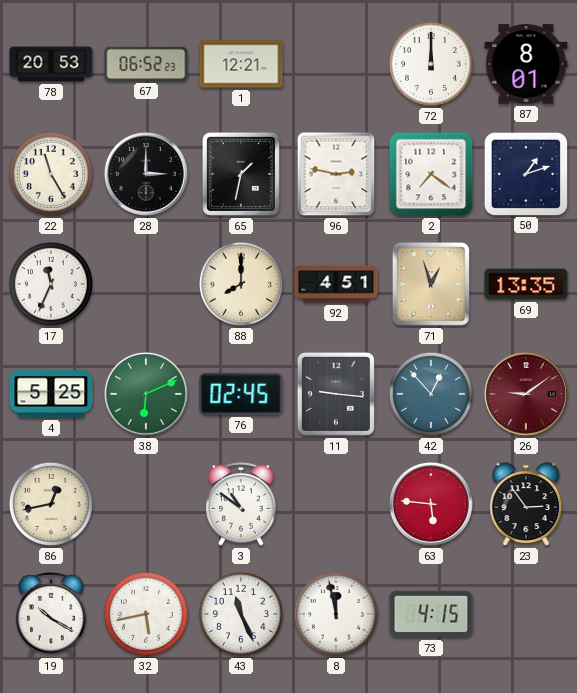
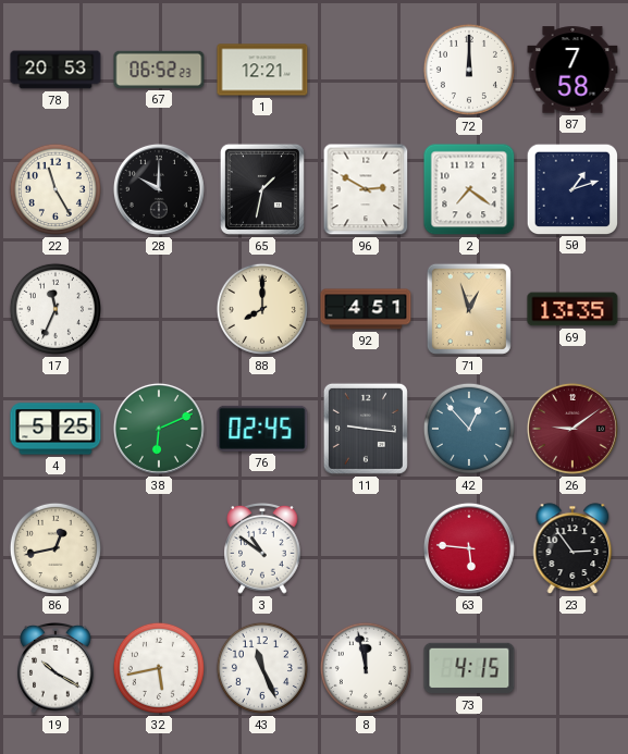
87: 8:01 -> 7:58
28: 3:00 -> 10:00
96: 2:47 -> 2:50
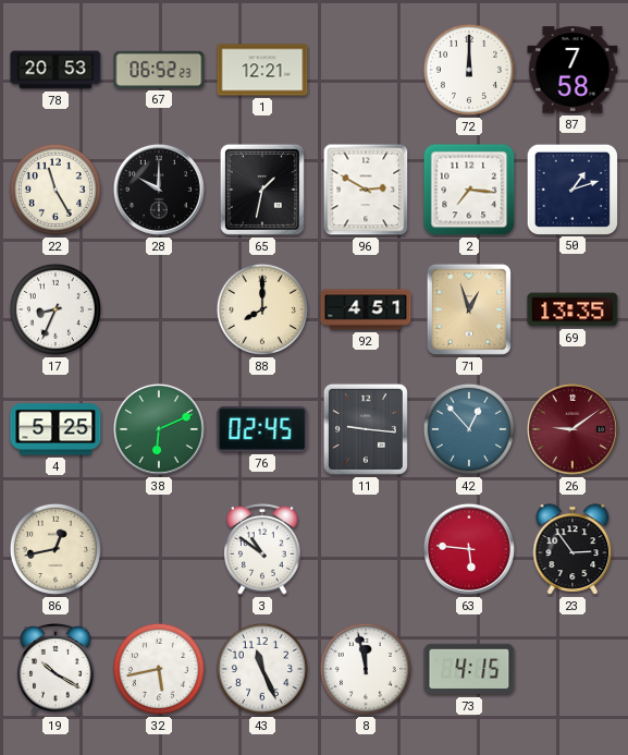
2: 7:21 -> 7:16
17: 11:34 -> 8:34
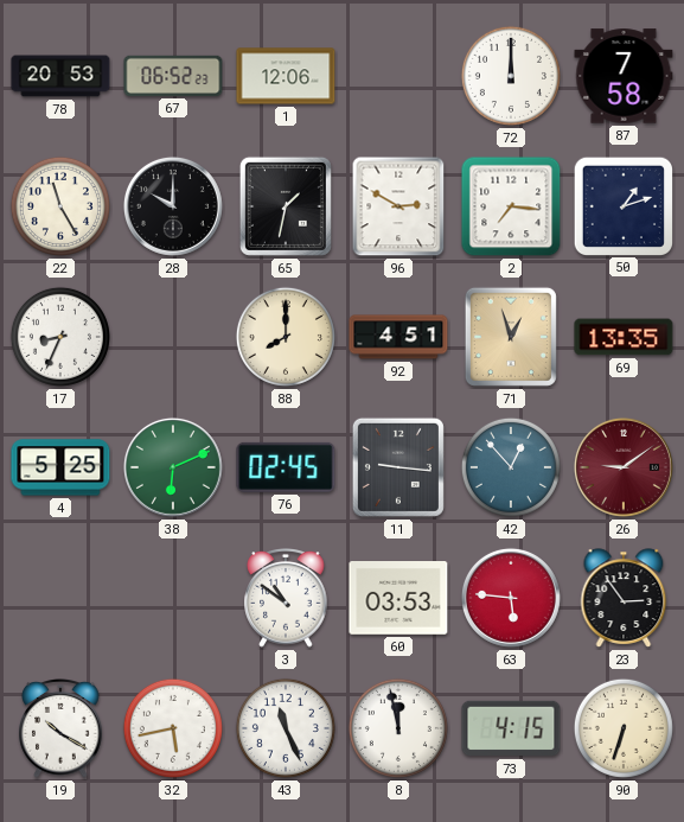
1: 12:21 -> 12:06
86: 12:43 -> none
60: none -> 03:53
90: none -> 6:33
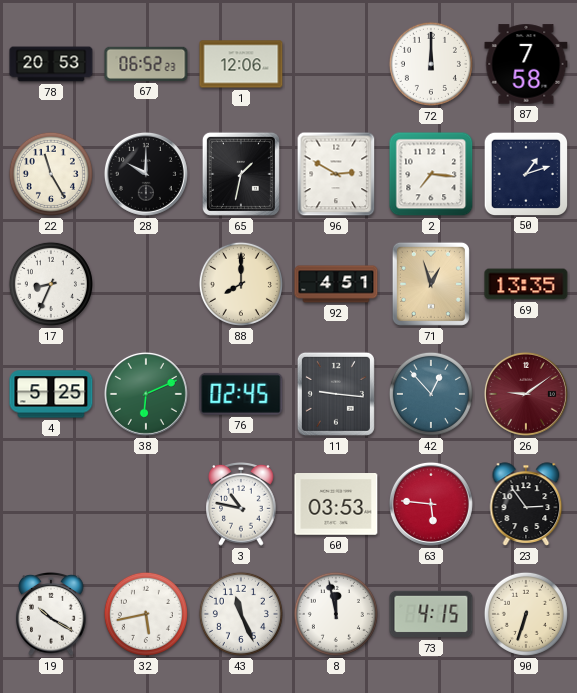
3: 10:51 -> 10:47
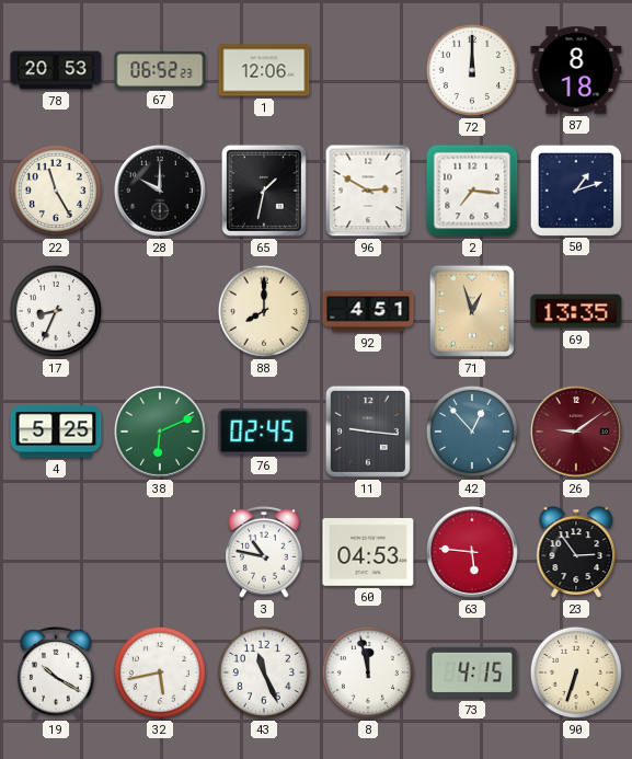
87: 7:58 -> 8:18
60: 03:53 -> 04:53
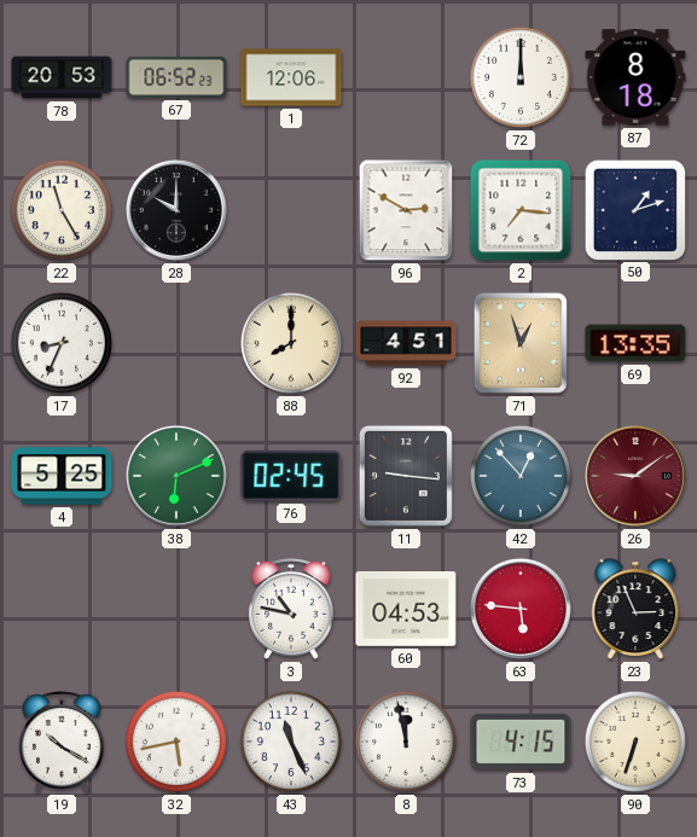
65: 1:32 -> none
23: 2:54 -> 2:56
